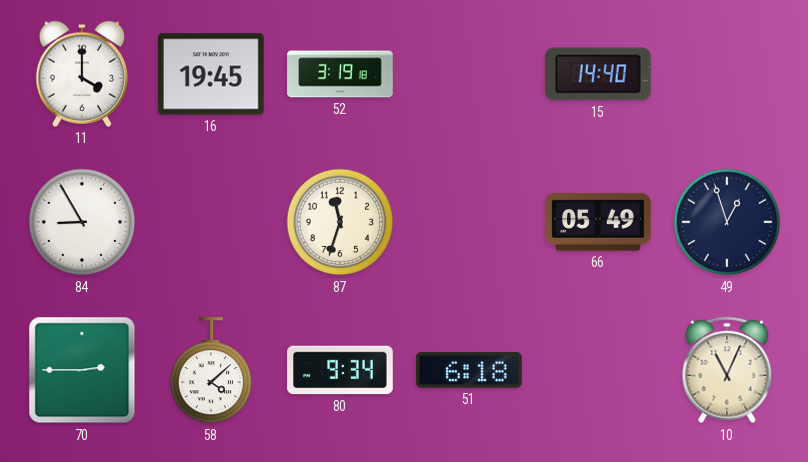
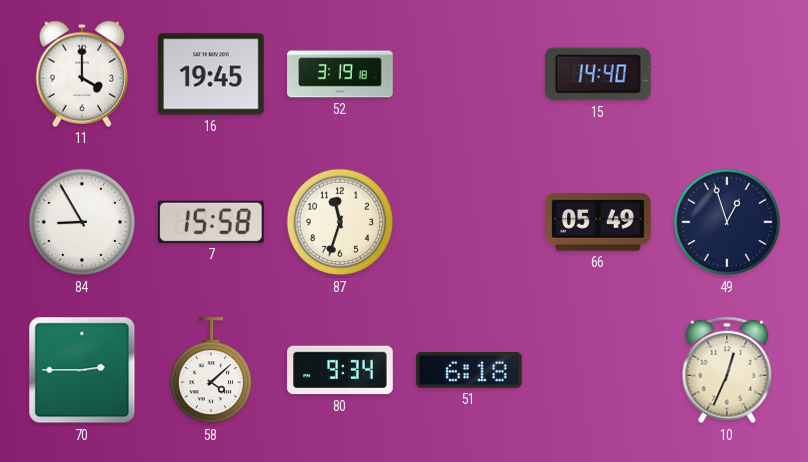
7: none -> 15:58
10: 11:04 -> 12:34
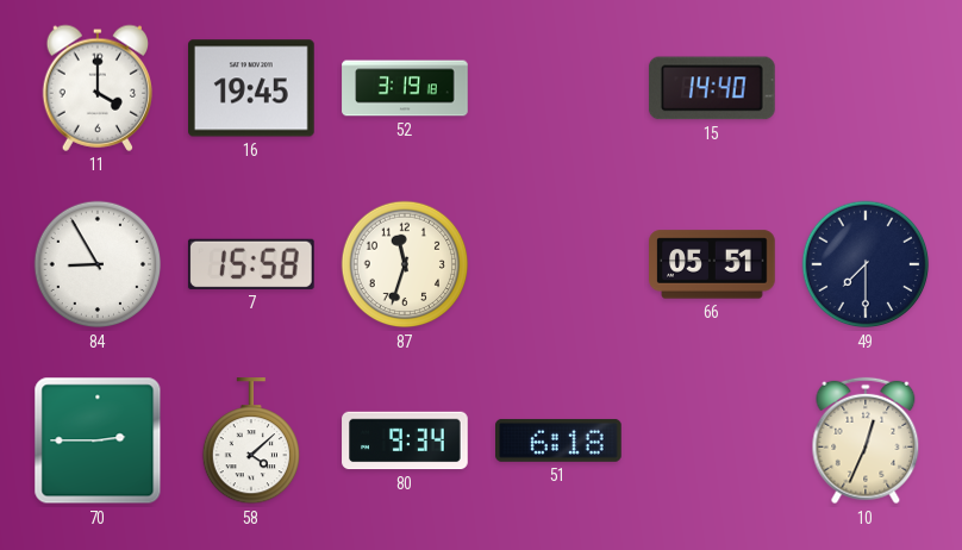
66: 05:49 -> 05:51
49: 12:57 -> 7:30
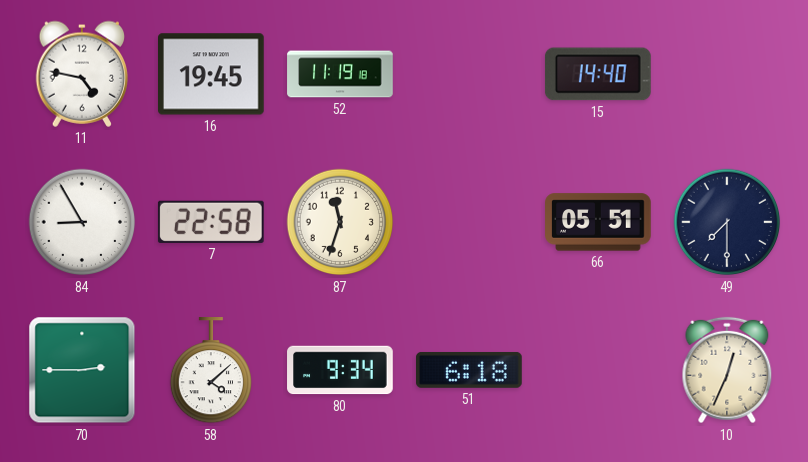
11: 4:00 -> 4:47
52: 3:19 -> 11:19
7: 15:58 -> 22:58
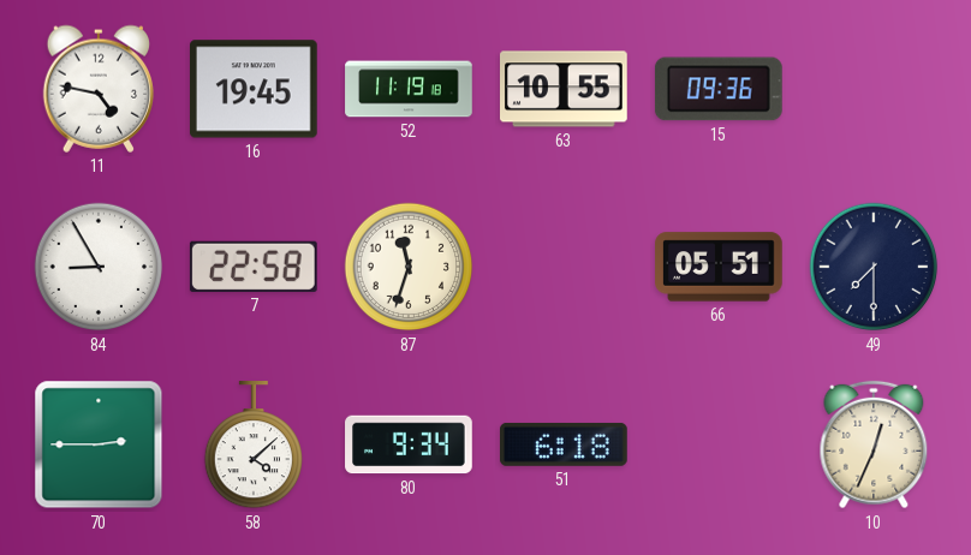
63: none -> 10:55
15: 14:40 -> 09:36
